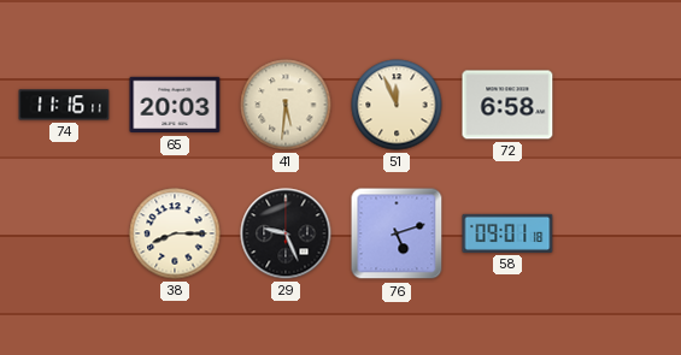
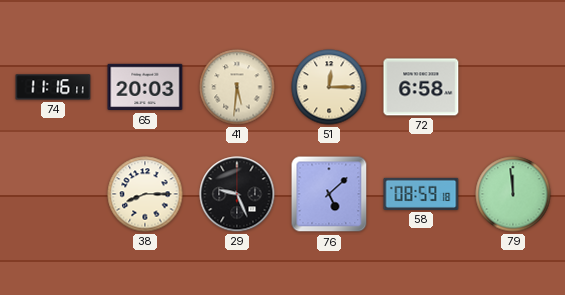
51: 11:56 -> 12:15
76: 5:12 -> 5:08
58: 09:01 -> 08:59
79: none -> 11:59
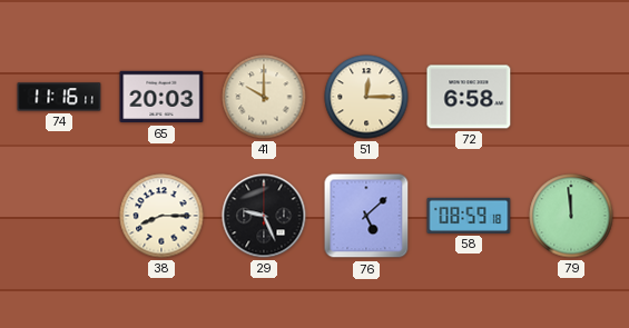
41: 5:31 -> 10:00
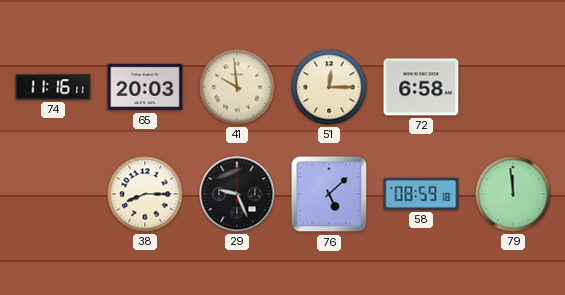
41: 10:00 -> 9:59
